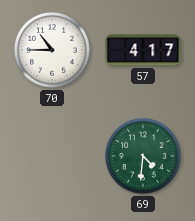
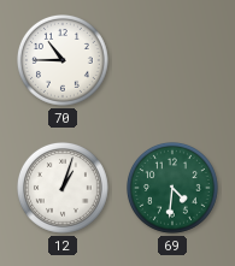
57: 4:17 -> none
12: none -> 1:03
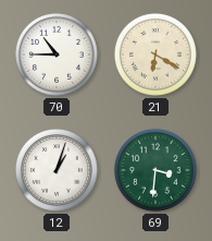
21: none -> 6:20
69: 4:31 -> 3:31
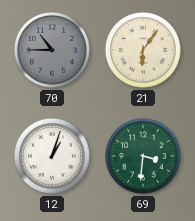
70 dial: white -> grey
21: 6:20 -> 6:06
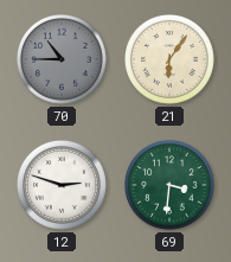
12: 1:03 -> 2:48
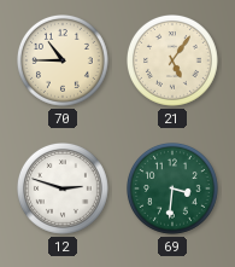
70 dial: grey -> cream
21: 6:06 -> 5:06
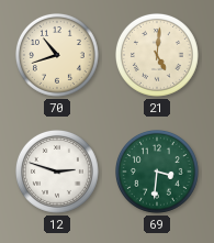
70: 10:45 -> 10:42
21: 5:06 -> 5:01
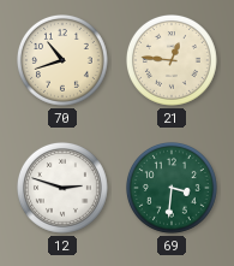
21: 5:01 -> 12:46
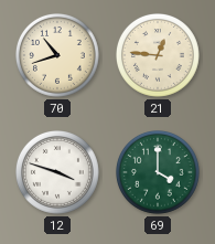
12: 2:48 -> 3:48
69: 3:31 -> 4:00
